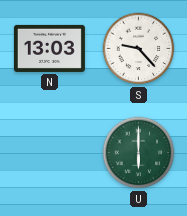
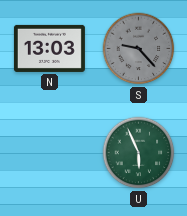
S dial: white -> grey
U: 6:00 -> 5:56
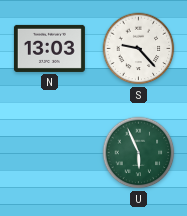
S dial: grey -> white
